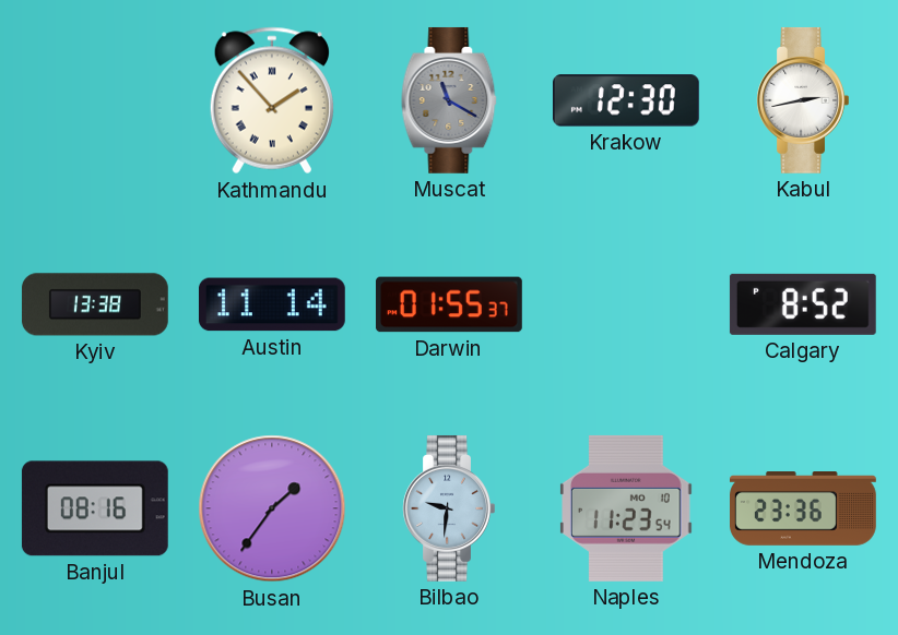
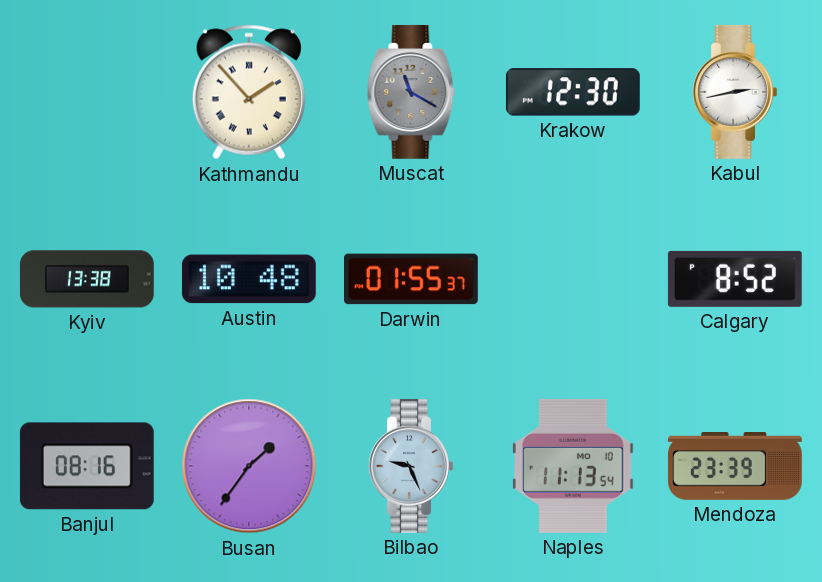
Austin: 11:14 -> 10:48
Bilbao: 9:31 -> 9:26
Naples: 11:23 -> 11:13
Mendoza: 23:36 -> 23:39
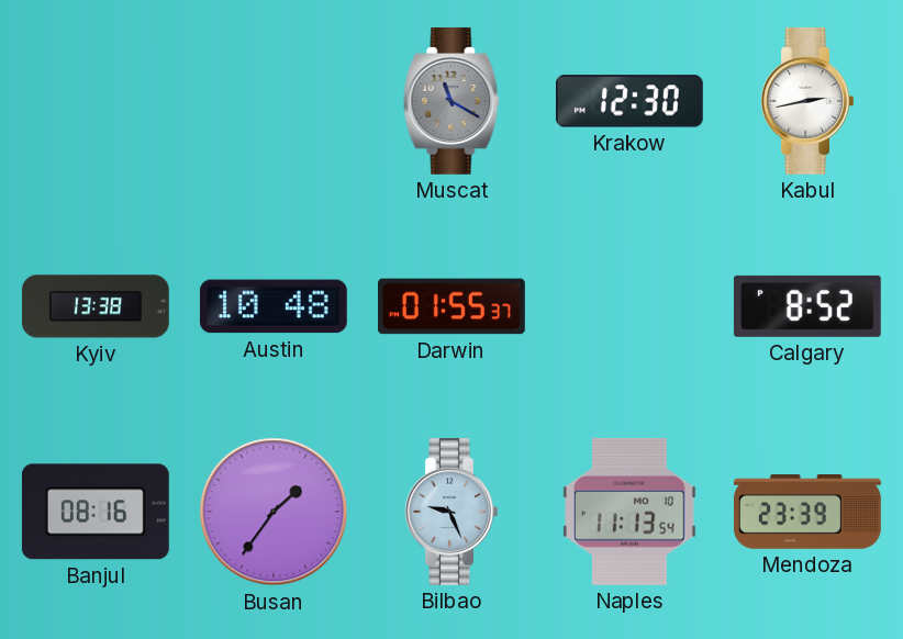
Kathmandu: 1:53 -> none
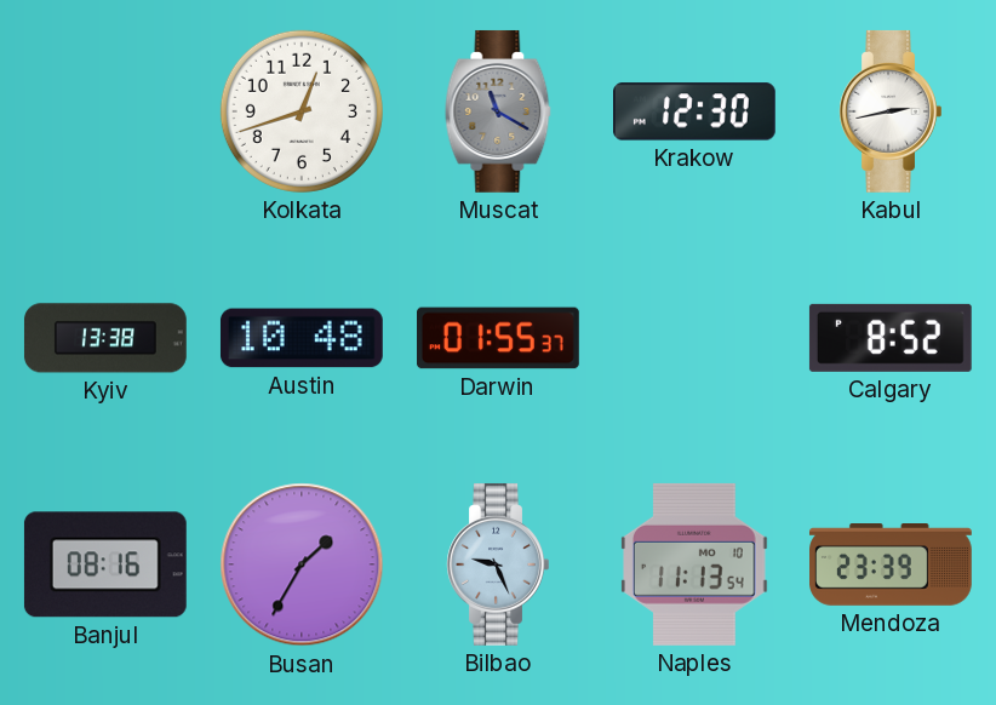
Kolkata: none -> 12:42
Busan: 1:36 -> 1:35
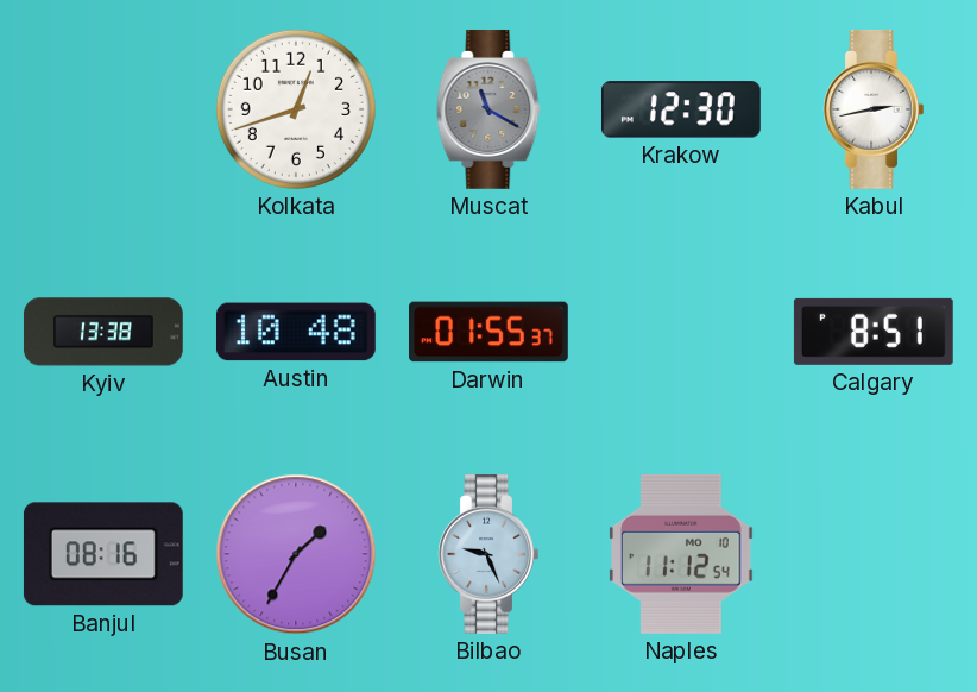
Calgary: 8:52 -> 8:51
Naples: 11:13 -> 11:12
Mendoza: 23:39 -> none
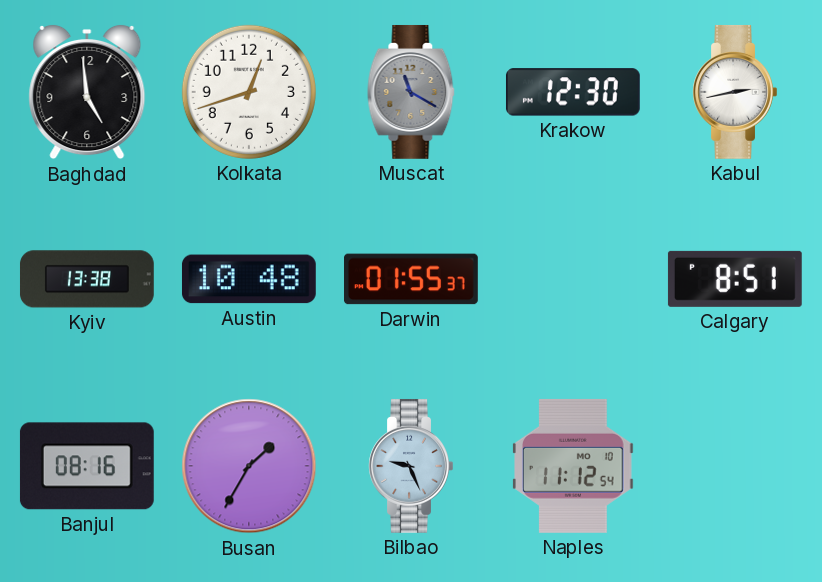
Baghdad: none -> 4:59
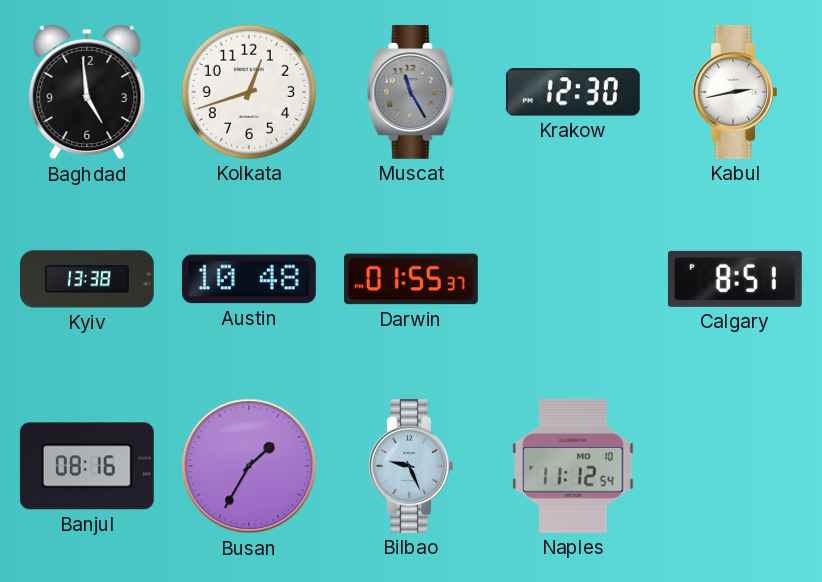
Muscat: 11:20 -> 11:25
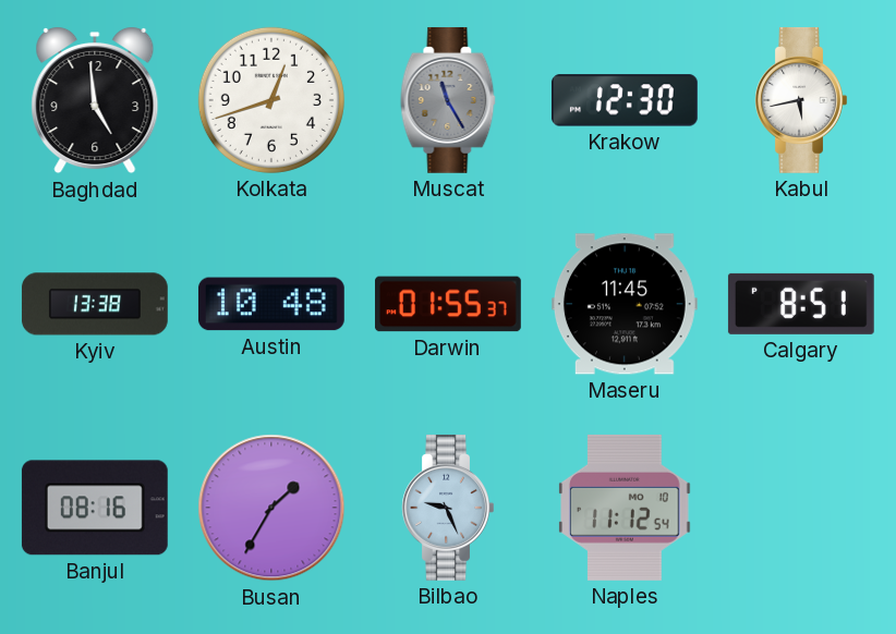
Kabul: 2:43 -> 5:43
Maseru: none -> 11:45
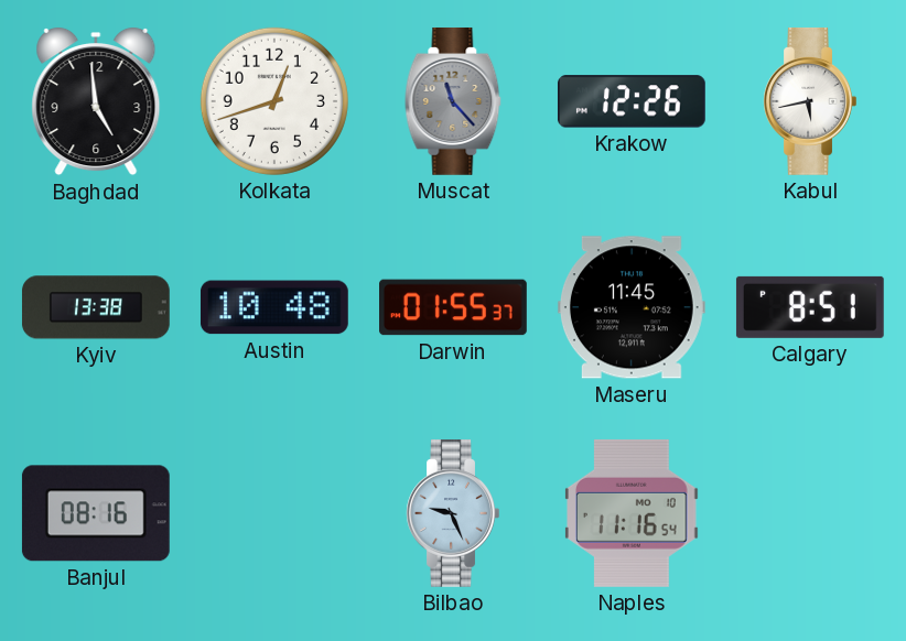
Muscat: 11:25 -> 11:23
Krakow: 12:30 -> 12:26
Busan: 1:35 -> none
Naples: 11:12 -> 11:16
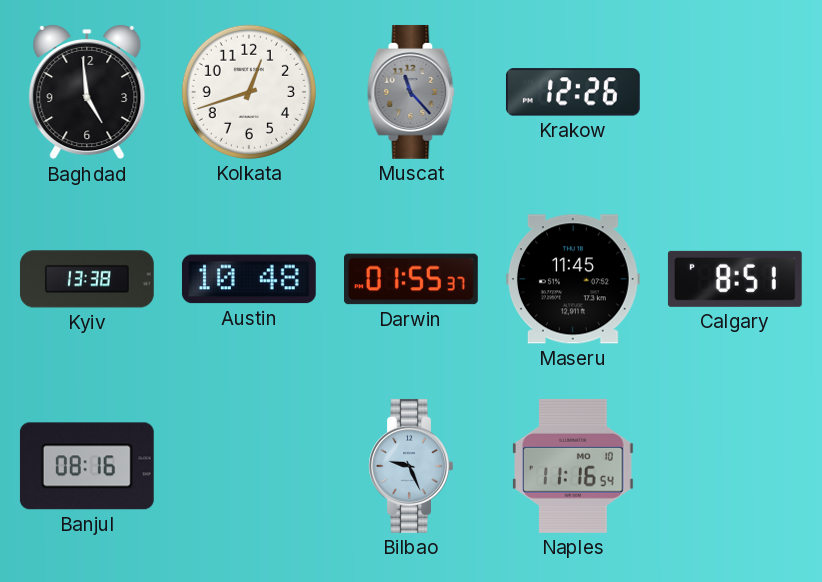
Kabul: 5:43 -> none
